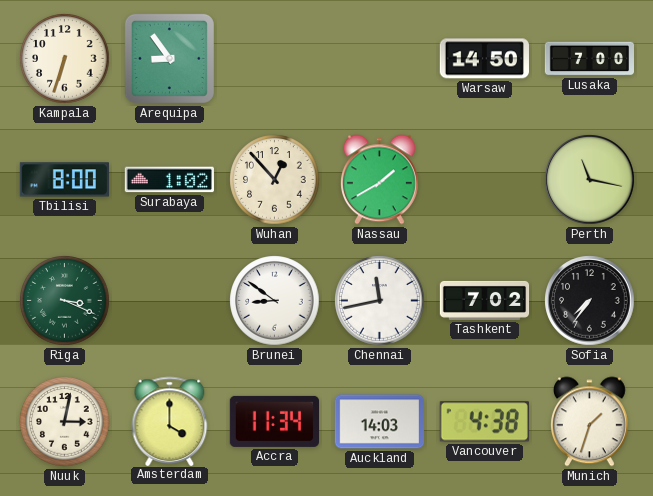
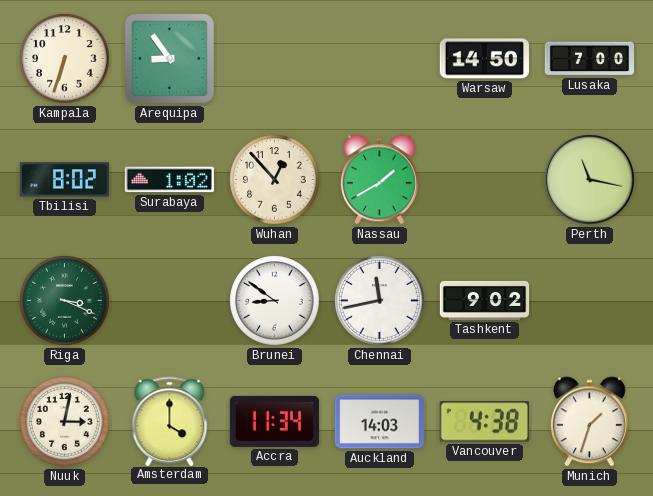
Tbilisi: 8:00 -> 8:02
Tashkent: 7:02 -> 9:02
Sofia: 7:36 -> none
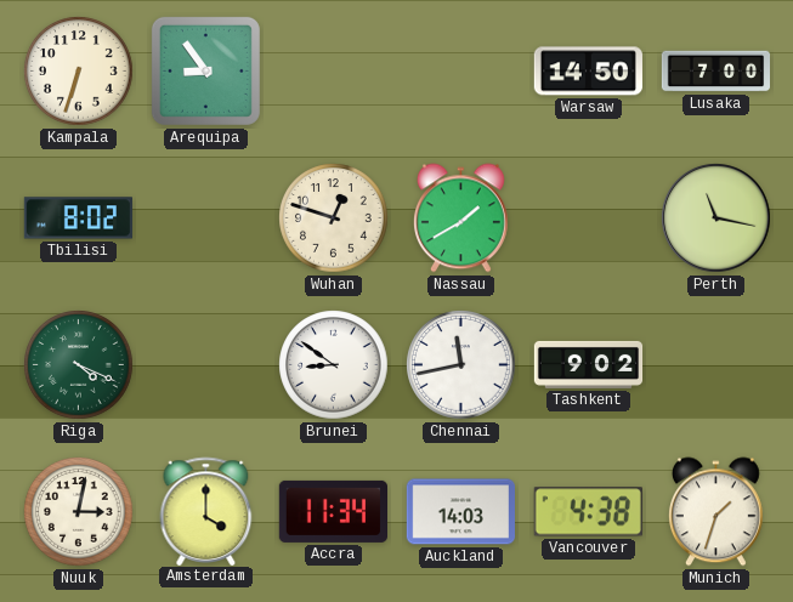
Surabaya: 1:02 -> none
Wuhan: 12:53 -> 12:48
Riga: 3:19 -> 4:19
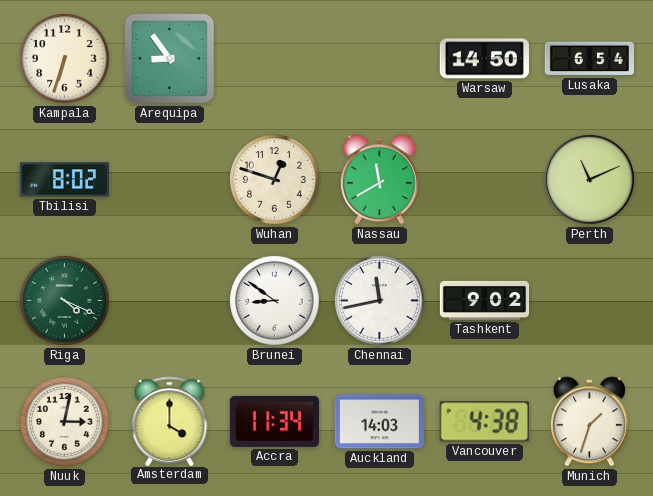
Lusaka: 7:00 -> 6:54
Nassau: 1:40 -> 11:40
Perth: 11:17 -> 11:11
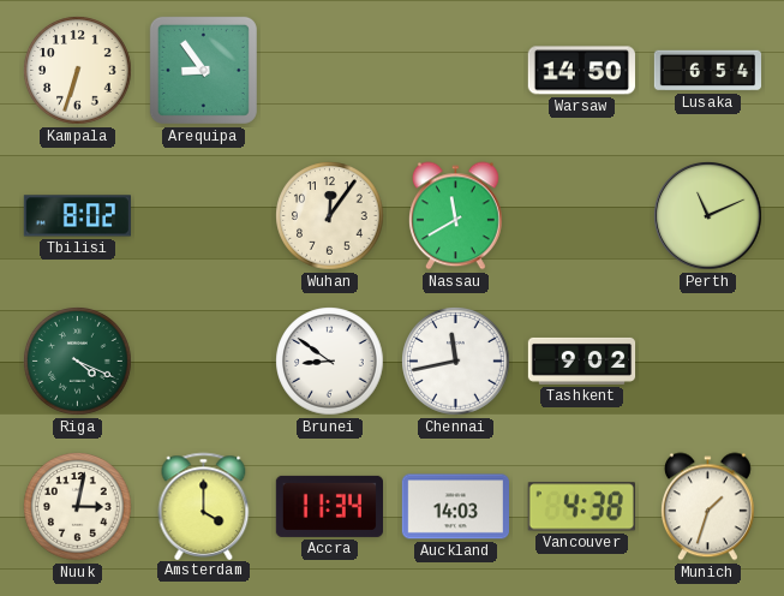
Wuhan: 12:48 -> 12:06
